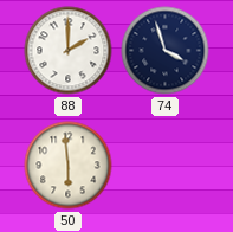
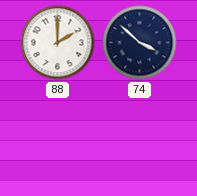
74: 3:57 -> 3:52
50: 5:59 -> none
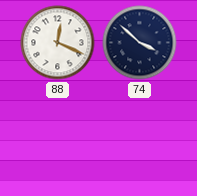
88: 2:00 -> 12:19
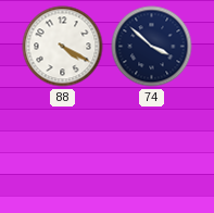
88: 12:19 -> 4:20
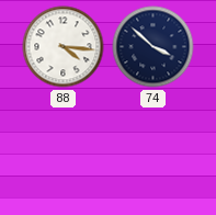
88: 4:20 -> 4:16
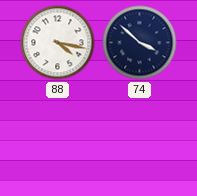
88: 4:16 -> 4:17
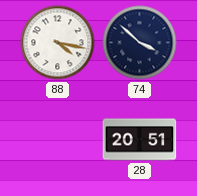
28: none -> 20:51
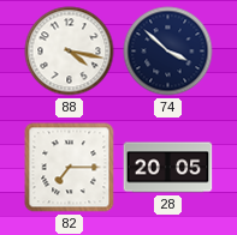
82: none -> 7:15
28: 20:51 -> 20:05
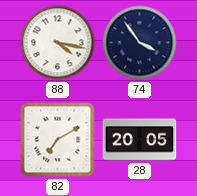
74: 3:52 -> 3:54
82: 7:15 -> 7:10
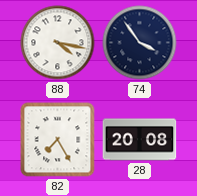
82: 7:10 -> 7:25
28: 20:05 -> 20:08
